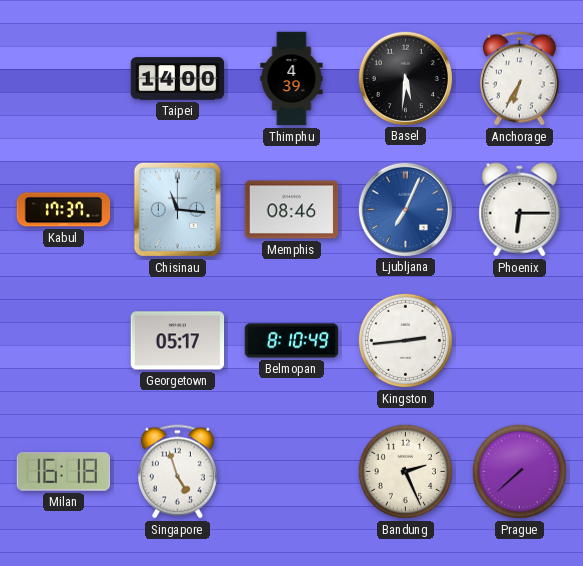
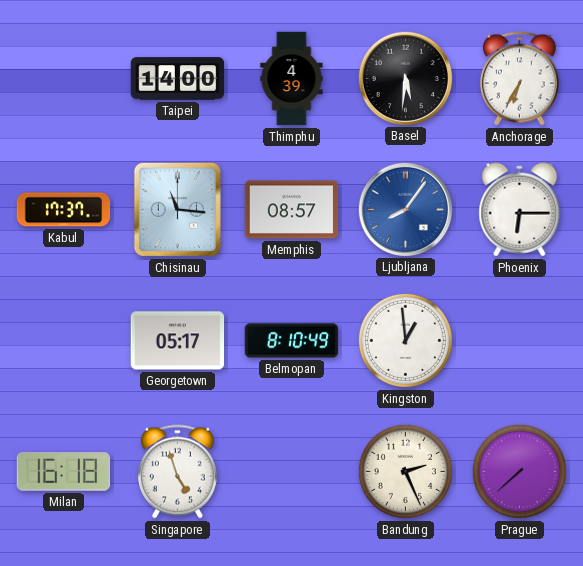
Memphis: 08:46 -> 08:57
Ljubljana: 7:04 -> 8:06
Kingston: 2:44 -> 12:59
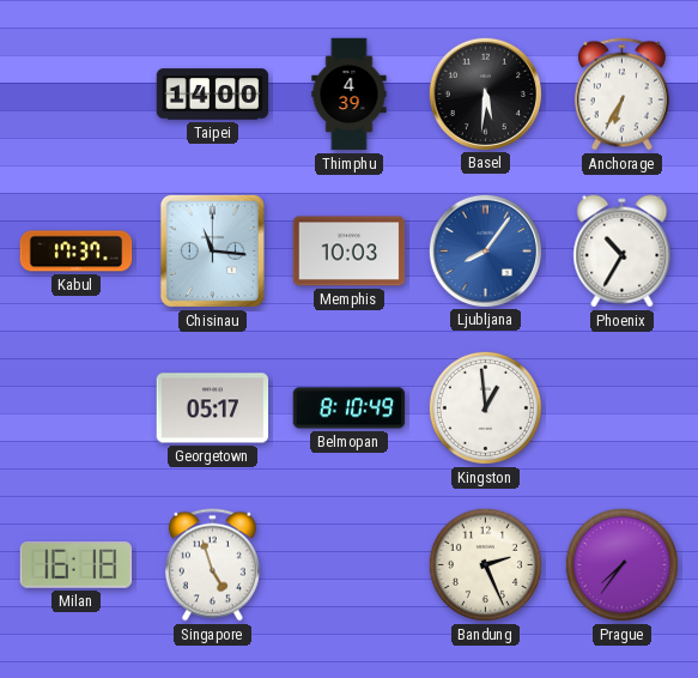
Memphis: 08:57 -> 10:03
Phoenix: 6:15 -> 10:35
Prague: 7:38 -> 7:36
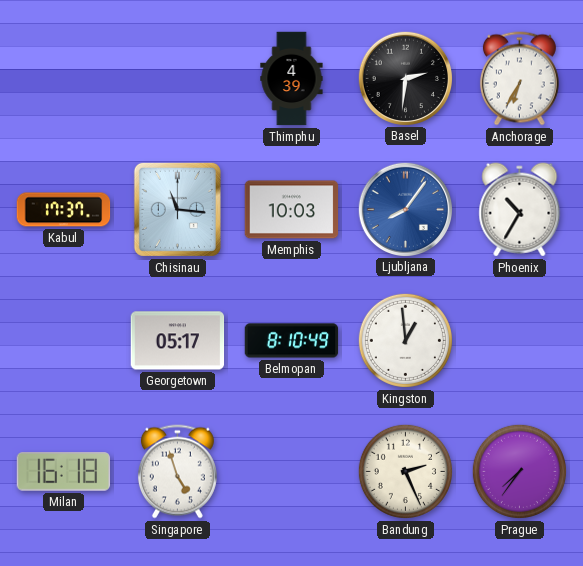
Taipei: 14:00 -> none
Basel: 5:31 -> 2:31
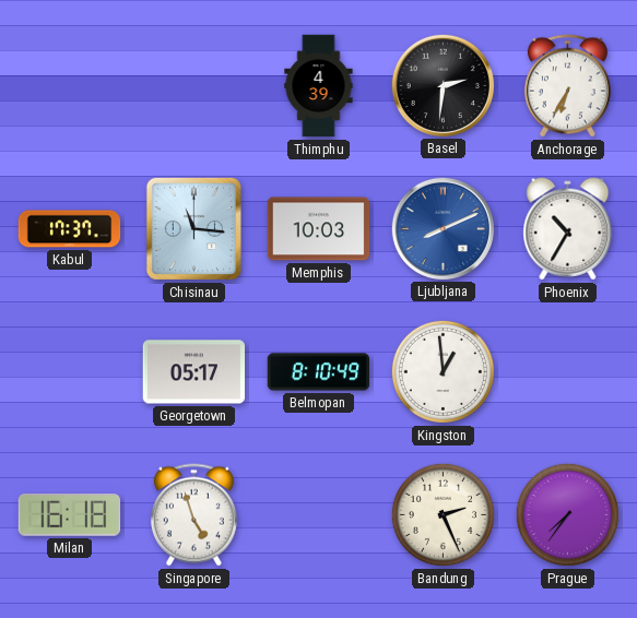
Ljubljana: 8:06 -> 8:11
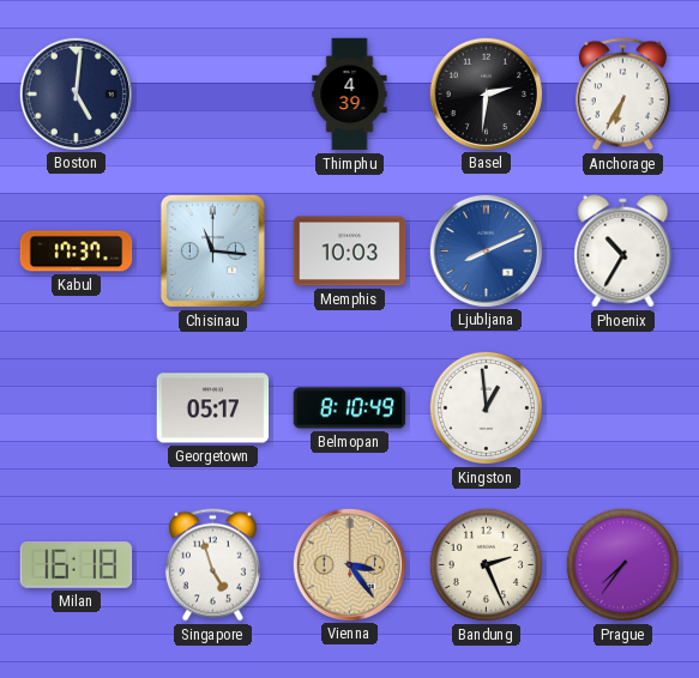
Boston: none -> 5:01
Vienna: none -> 3:24
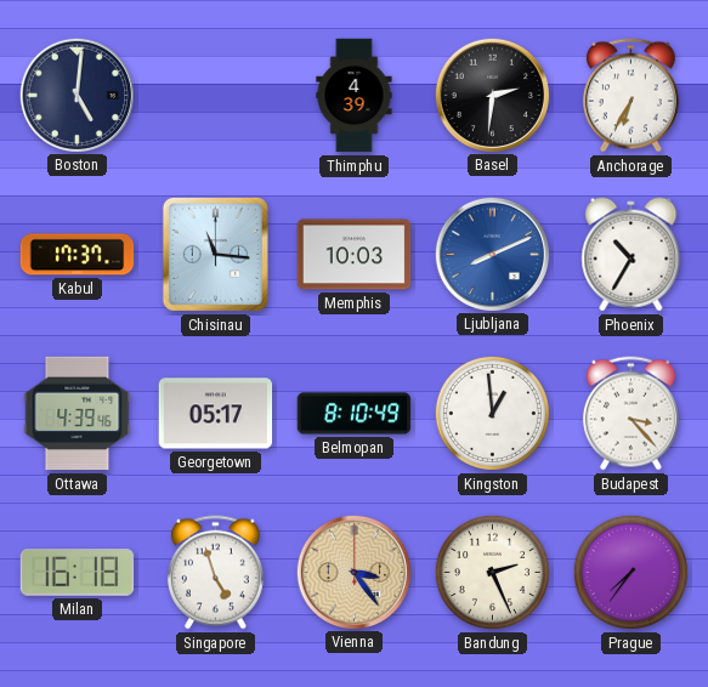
Ottawa: none -> 4:39
Budapest: none -> 3:23
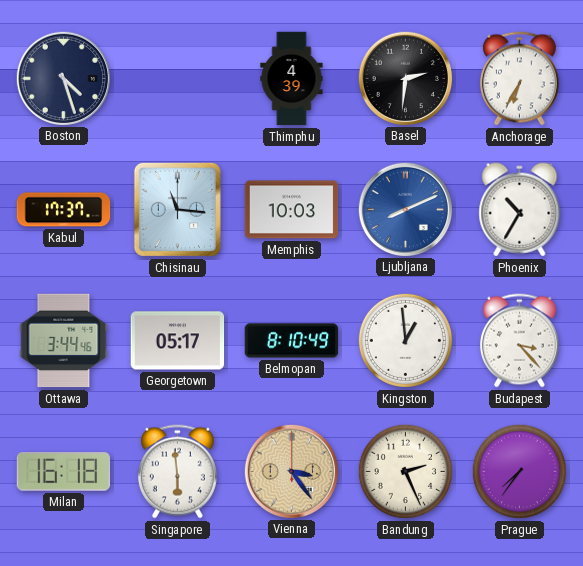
Boston: 5:01 -> 4:27
Ottawa: 4:39 -> 3:44
Singapore: 4:57 -> 5:59
